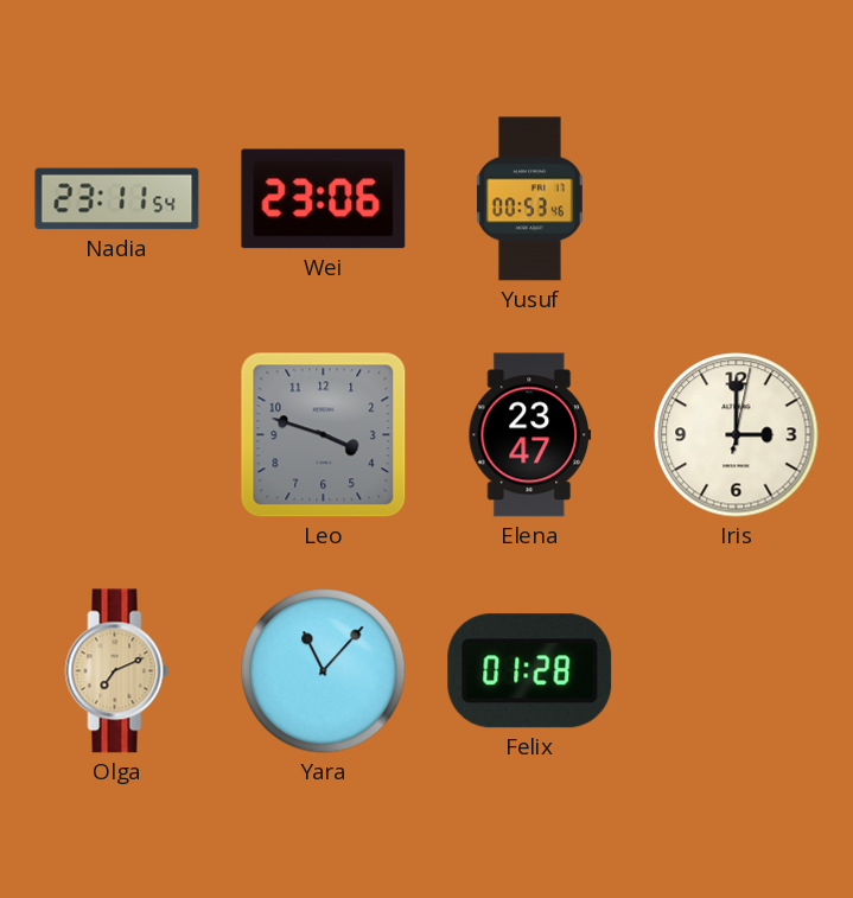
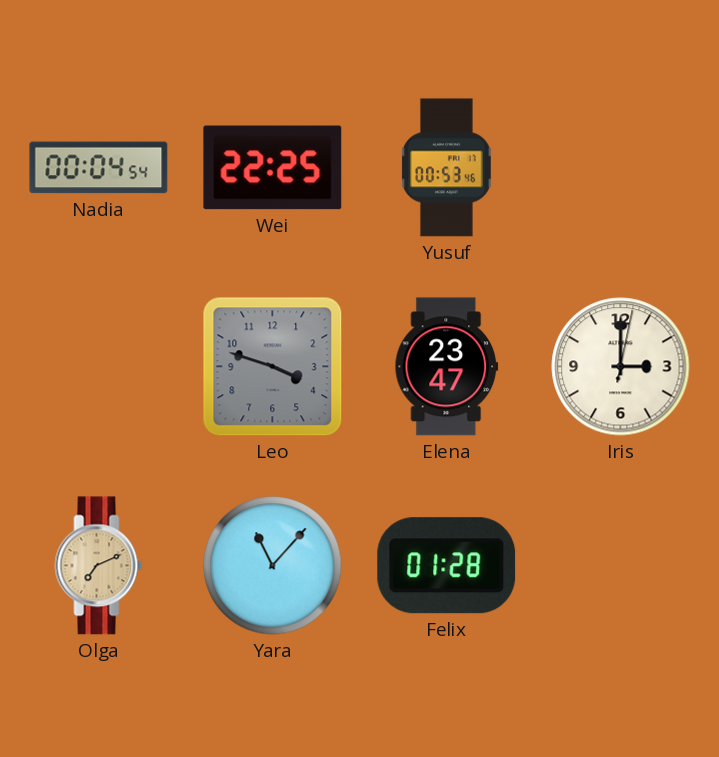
Nadia: 23:11 -> 00:04
Wei: 23:06 -> 22:25
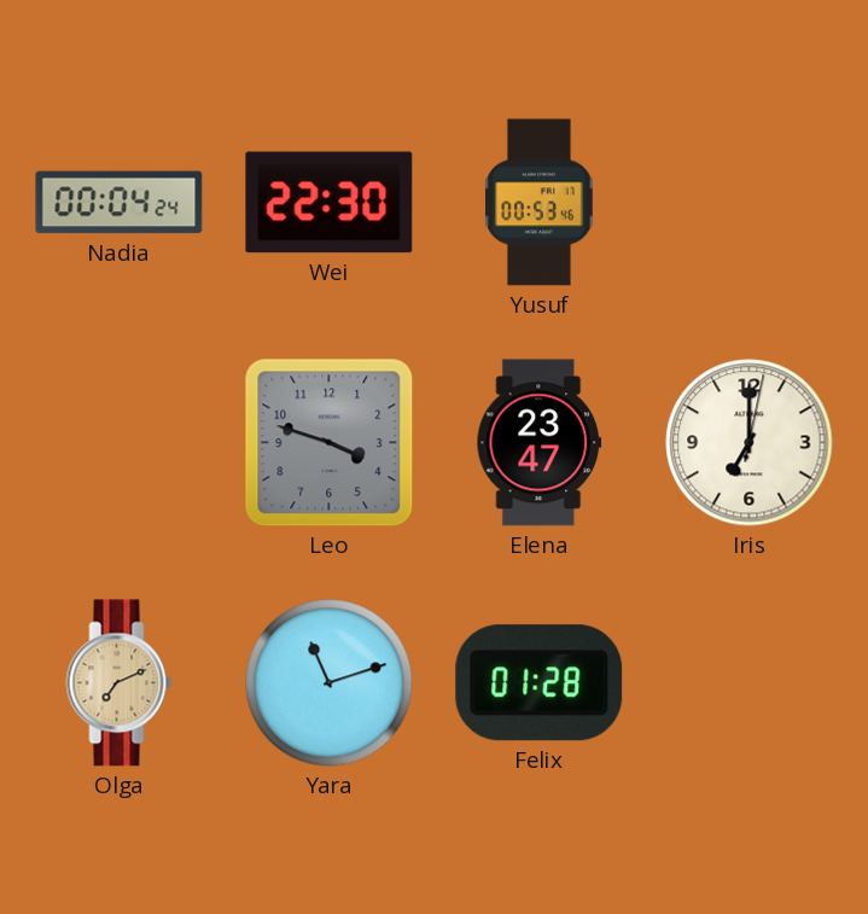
Nadia: 00:04:54 -> 00:04:24
Wei: 22:25 -> 22:30
Iris: 3:00 -> 7:00
Yara: 11:07 -> 11:12
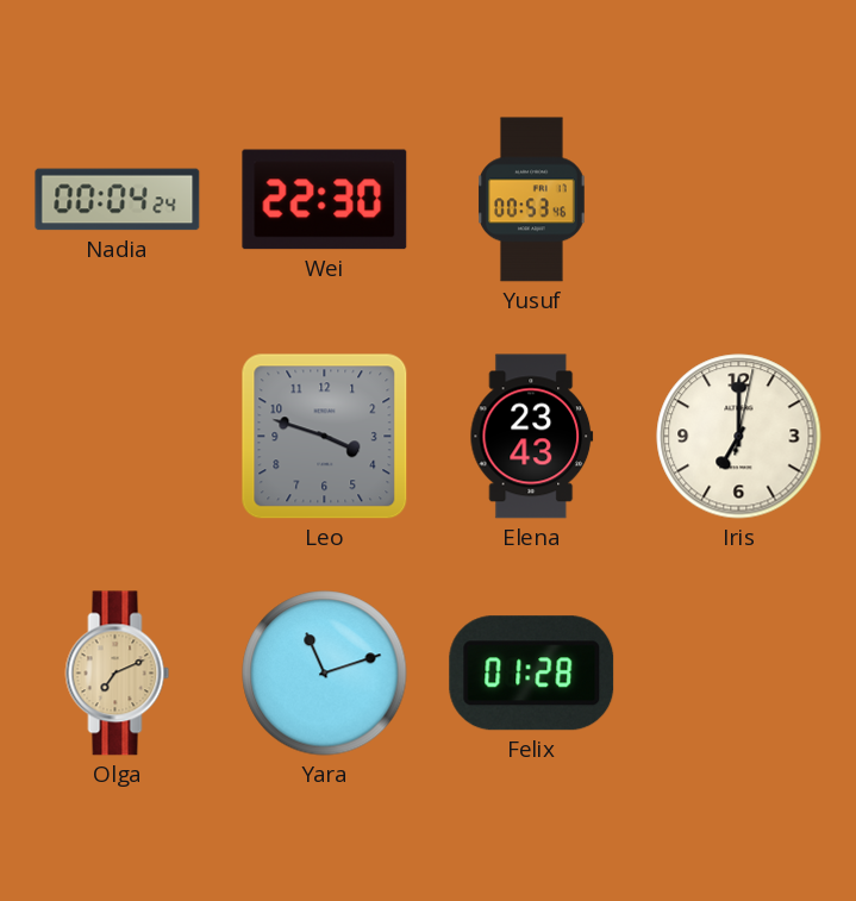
Elena: 23:47 -> 23:43
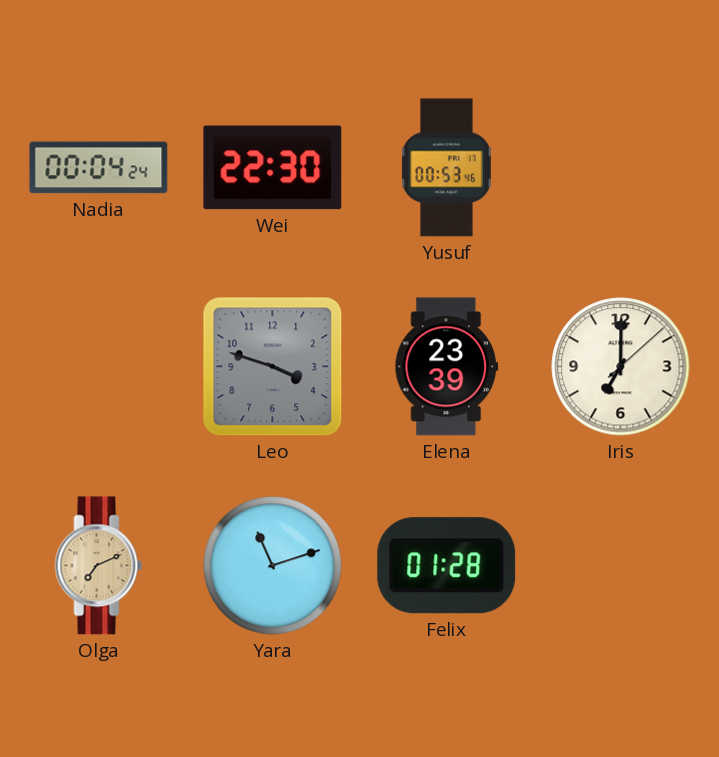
Elena: 23:43 -> 23:39
Iris: 7:00:02 -> 7:00:08
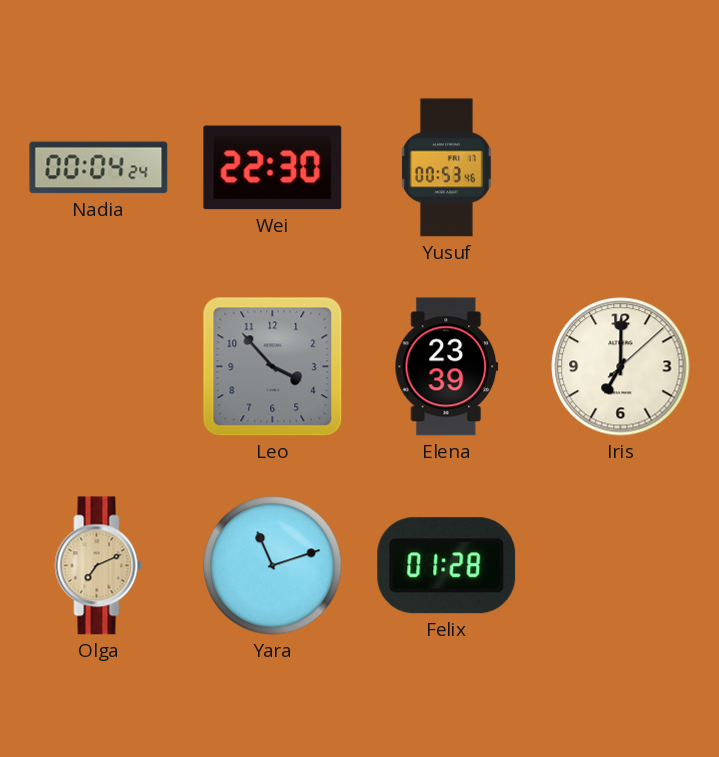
Leo: 3:48 -> 3:53
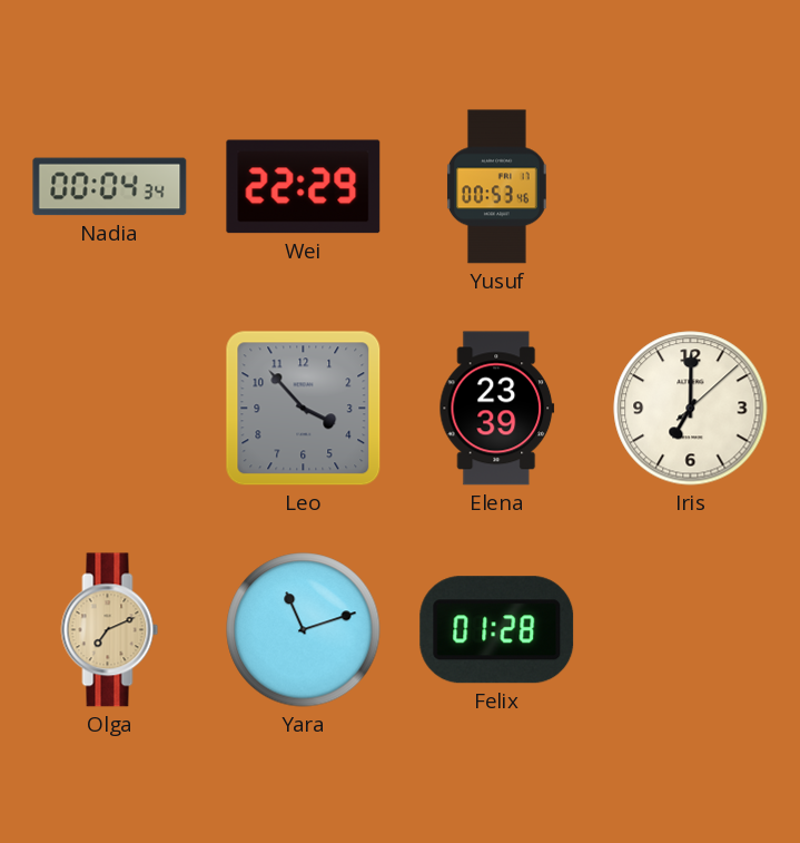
Nadia: 00:04:24 -> 00:04:34
Wei: 22:30 -> 22:29
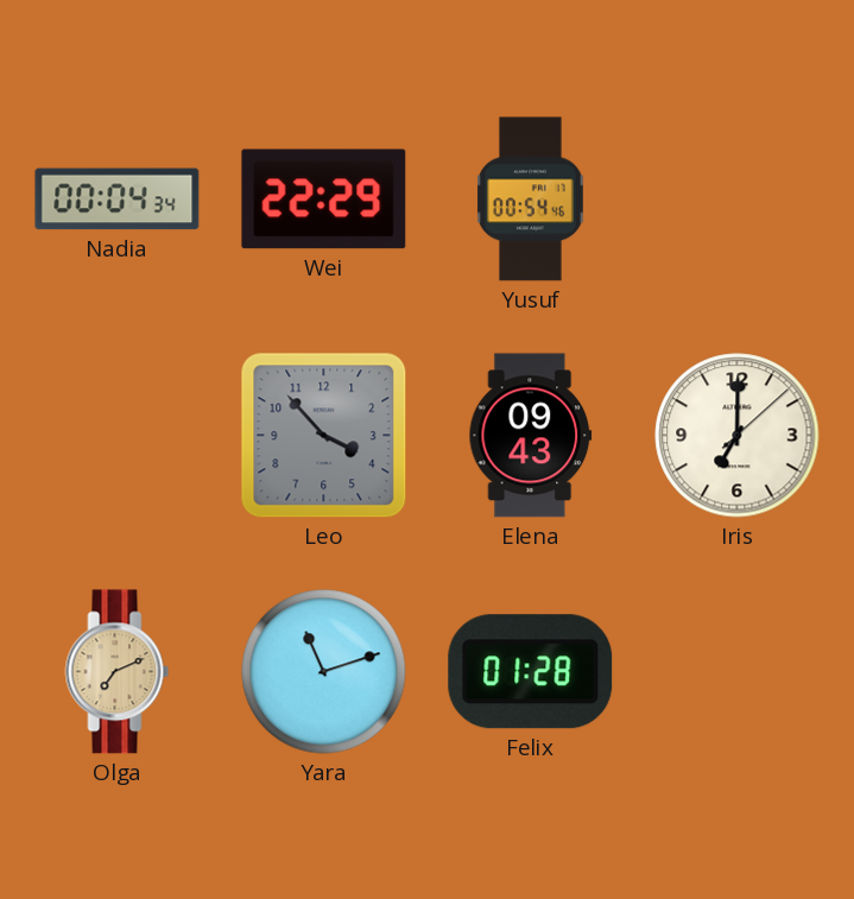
Yusuf: 00:53 -> 00:54
Elena: 23:39 -> 09:43
